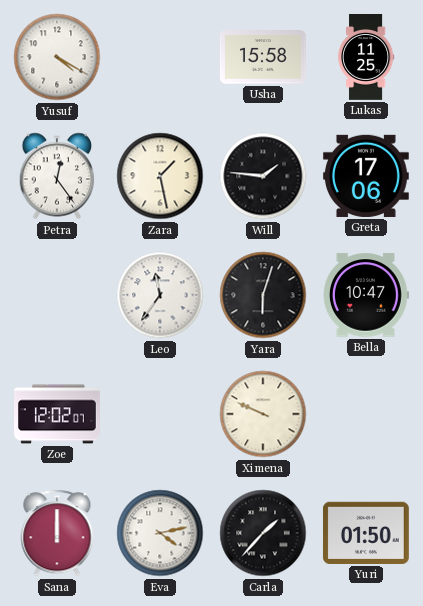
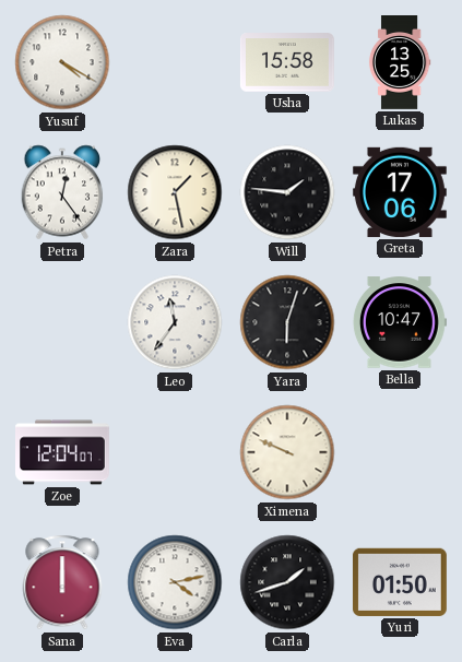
Lukas: 11:25 -> 13:25
Zoe: 12:02 -> 12:04
Carla: 1:37 -> 1:42
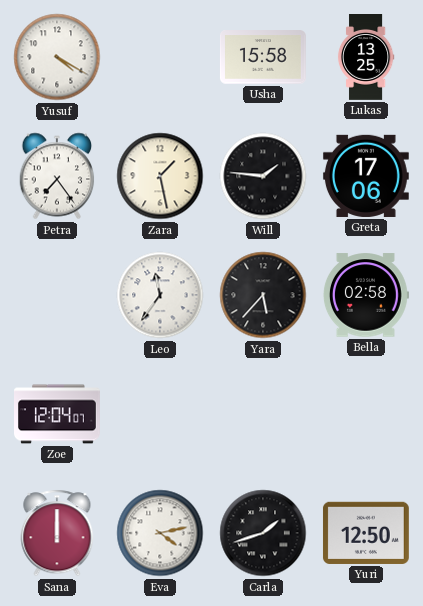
Petra: 12:24 -> 7:24
Yara: 6:03 -> 5:37
Bella: 10:47 -> 02:58
Ximena: 9:49 -> none
Yuri: 01:50 -> 12:50
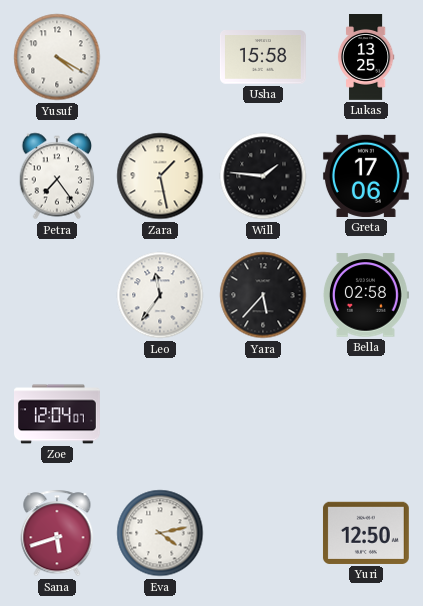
Sana: 12:00 -> 5:42
Carla: 1:42 -> none
